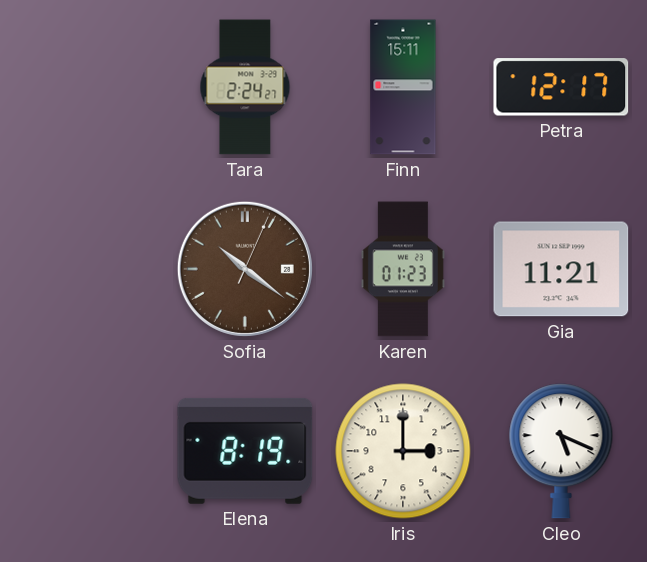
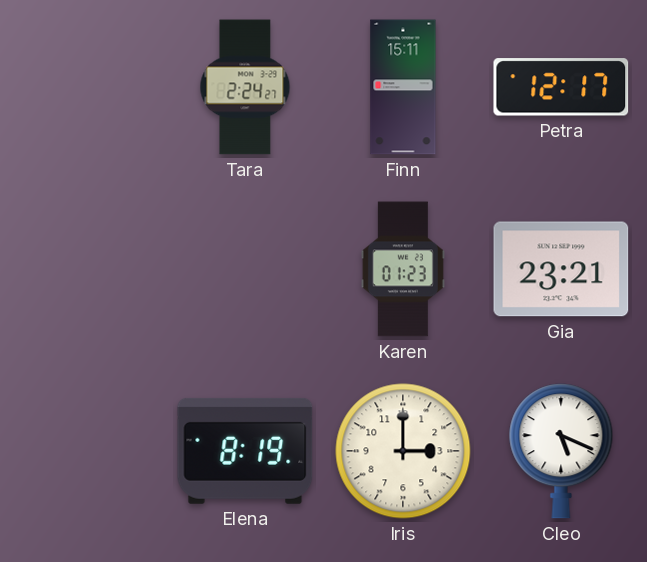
Sofia: 10:21 -> none
Gia: 11:21 -> 23:21
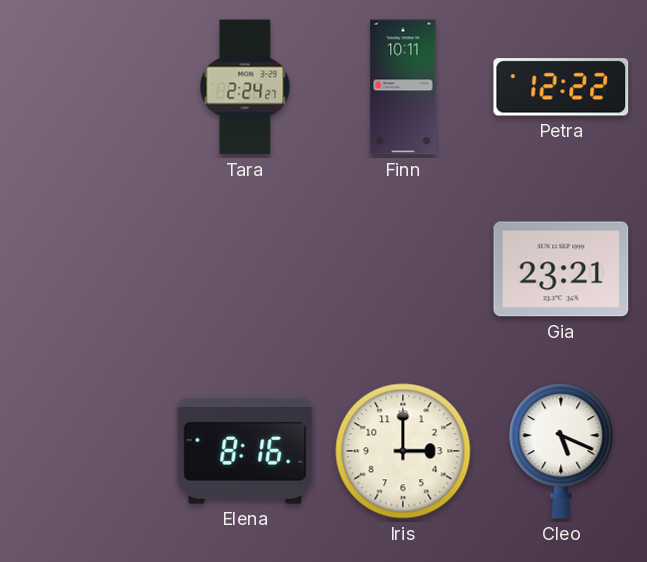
Finn: 15:11 -> 10:11
Petra: 12:17 -> 12:22
Karen: 01:23 -> none
Elena: 8:19 -> 8:16
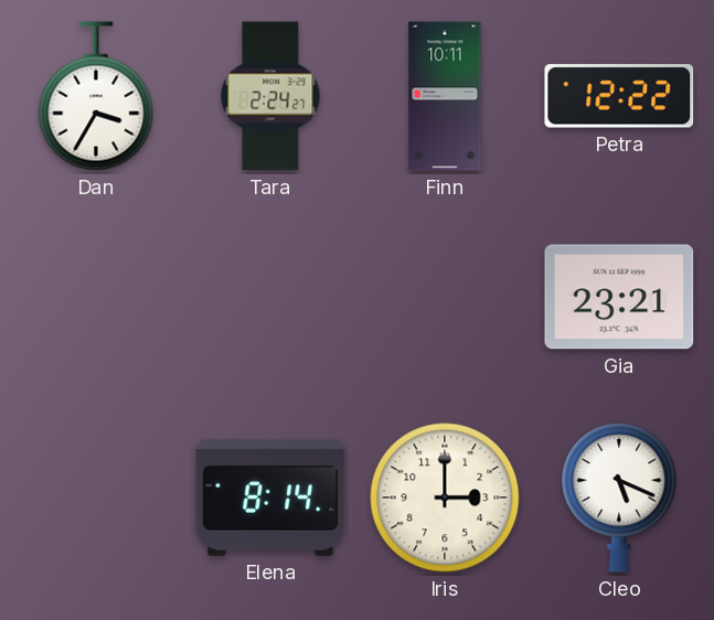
Dan: none -> 3:35
Elena: 8:16 -> 8:14
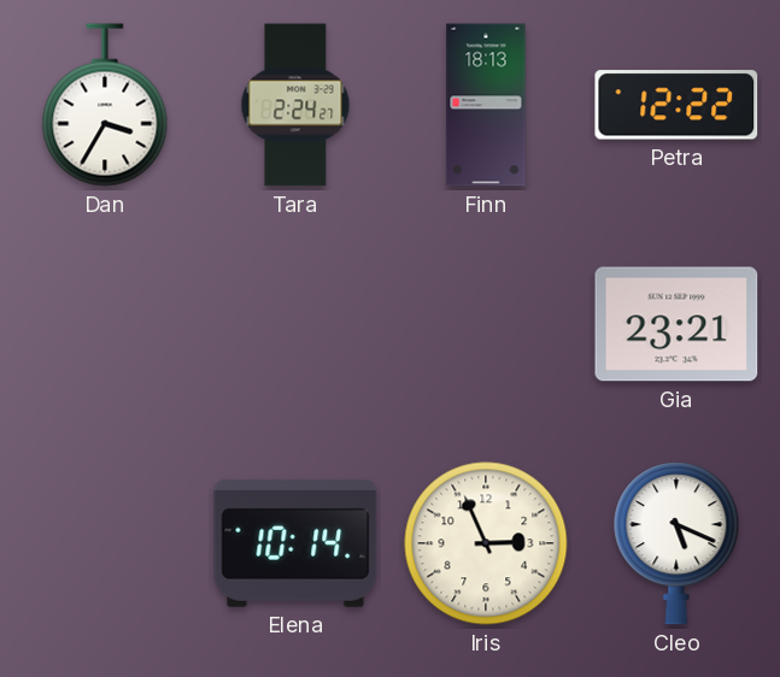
Finn: 10:11 -> 18:13
Elena: 8:14 -> 10:14
Iris: 3:00 -> 2:56
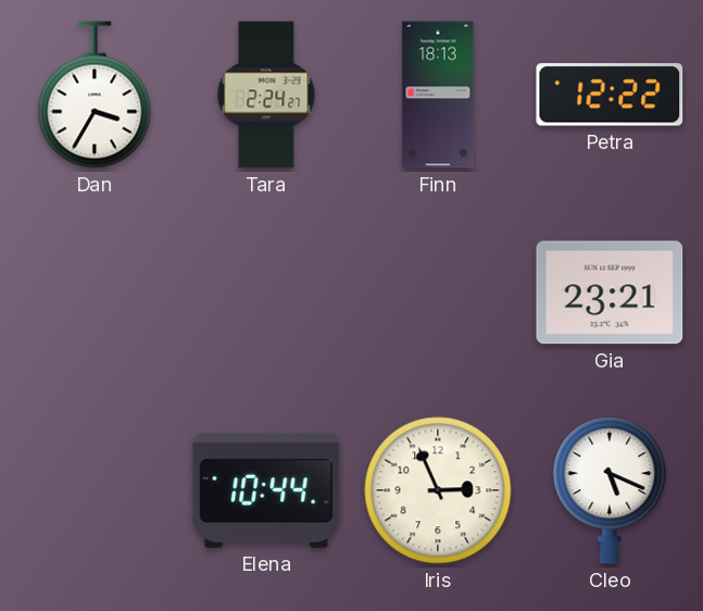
Elena: 10:14 -> 10:44
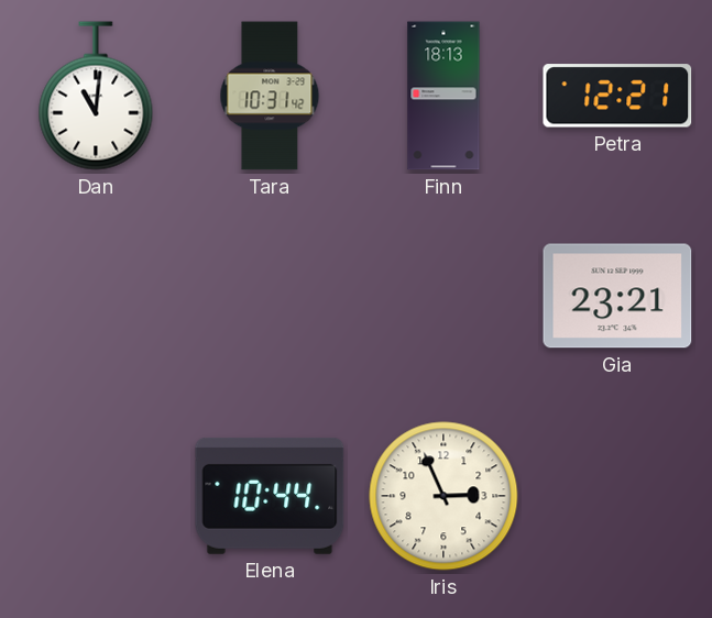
Dan: 3:35 -> 11:01
Tara: 2:24 -> 10:31
Petra: 12:22 -> 12:21
Cleo: 5:19 -> none
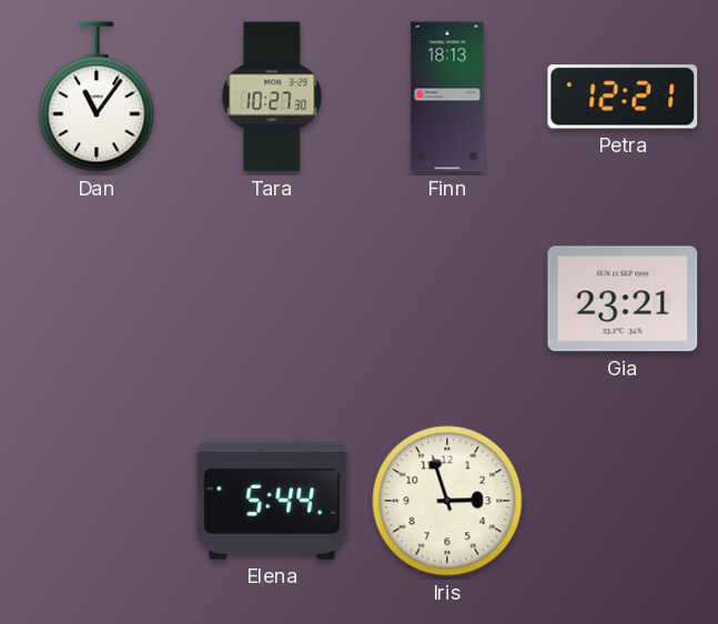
Dan: 11:01 -> 11:06
Tara: 10:31 -> 10:27
Elena: 10:44 -> 5:44
Iris: 2:56 -> 2:57
